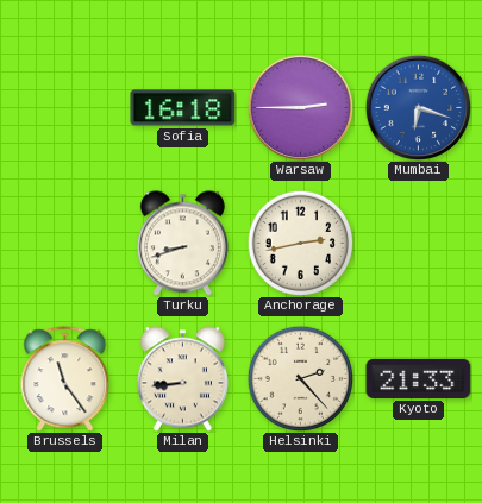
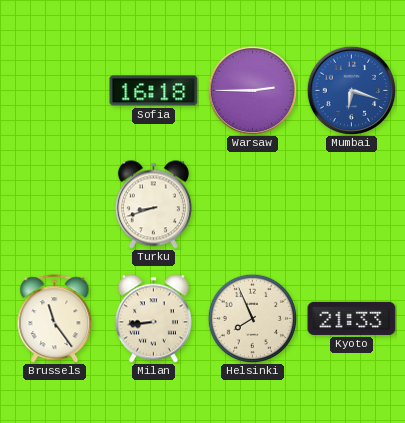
Anchorage: 2:43 -> none
Helsinki: 2:23 -> 7:56
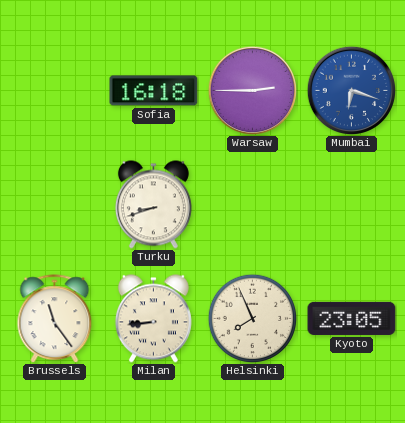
Kyoto: 21:33 -> 23:05
